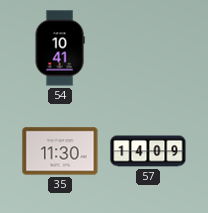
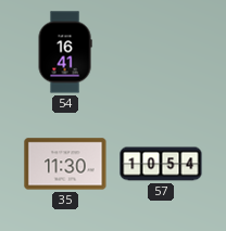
54: 10:41 -> 16:41
57: 14:09 -> 10:54
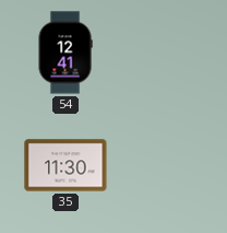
54: 16:41 -> 12:41
57: 10:54 -> none
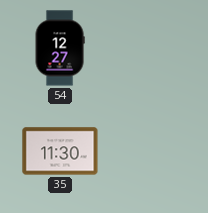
54: 12:41 -> 12:27
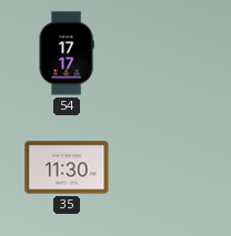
54: 12:27 -> 17:17
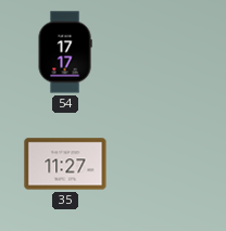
35: 11:30 -> 11:27
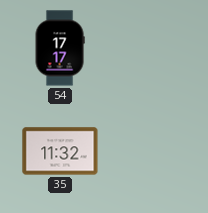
35: 11:27 -> 11:32
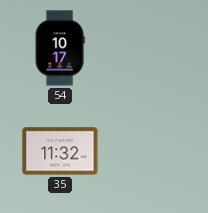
54: 17:17 -> 10:17
